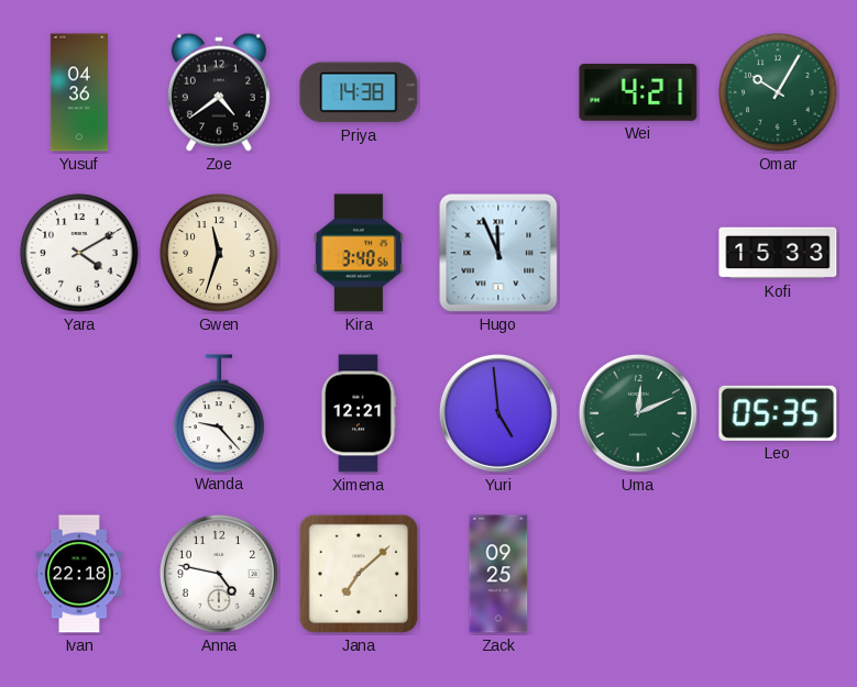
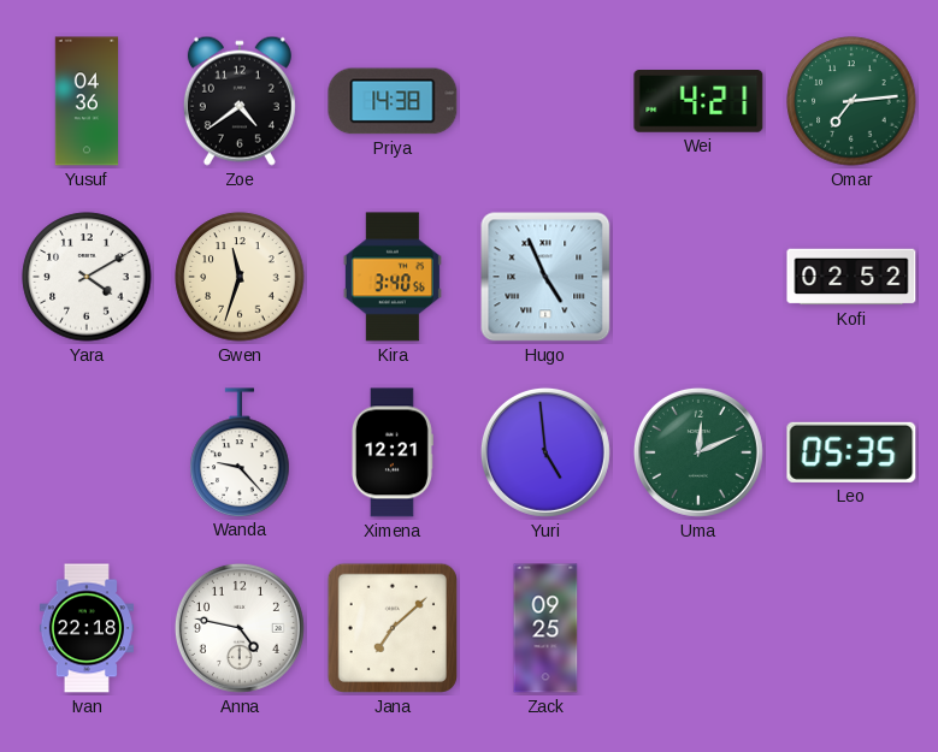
Omar: 10:05 -> 7:14
Hugo: 11:56 -> 4:56
Kofi: 15:33 -> 02:52
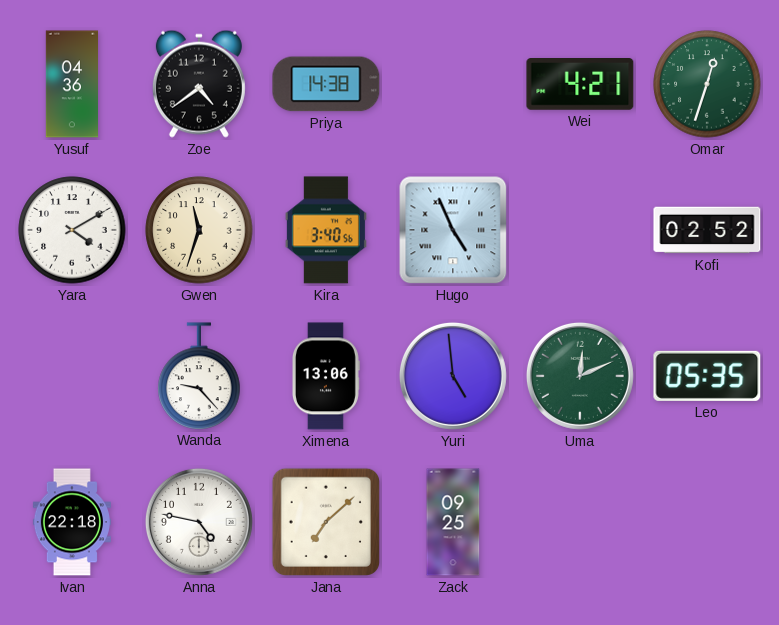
Omar: 7:14 -> 12:33
Ximena: 12:21 -> 13:06
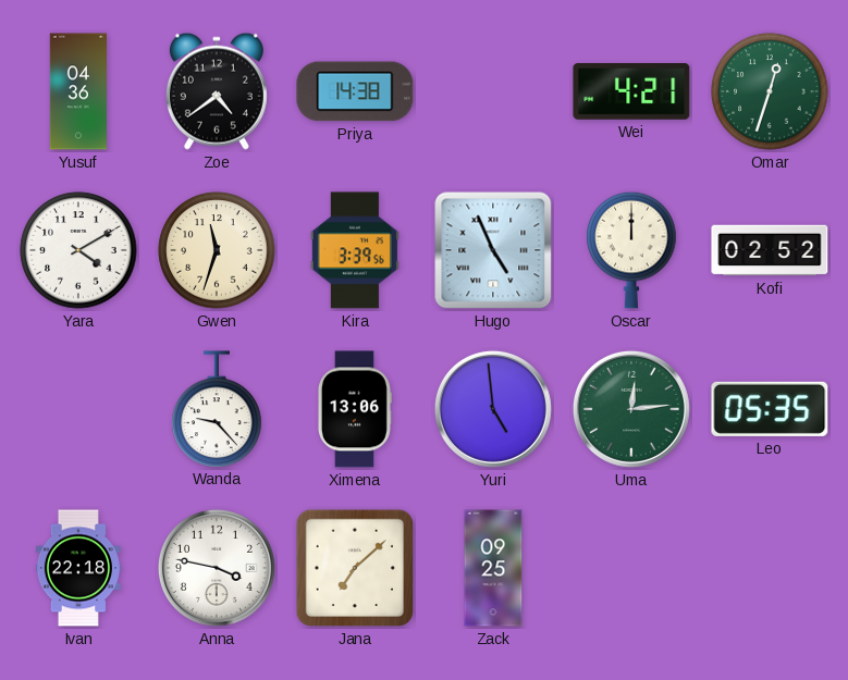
Kira: 3:40 -> 3:39
Oscar: none -> 12:00
Uma: 12:11 -> 12:14
Anna: 4:47 -> 3:47
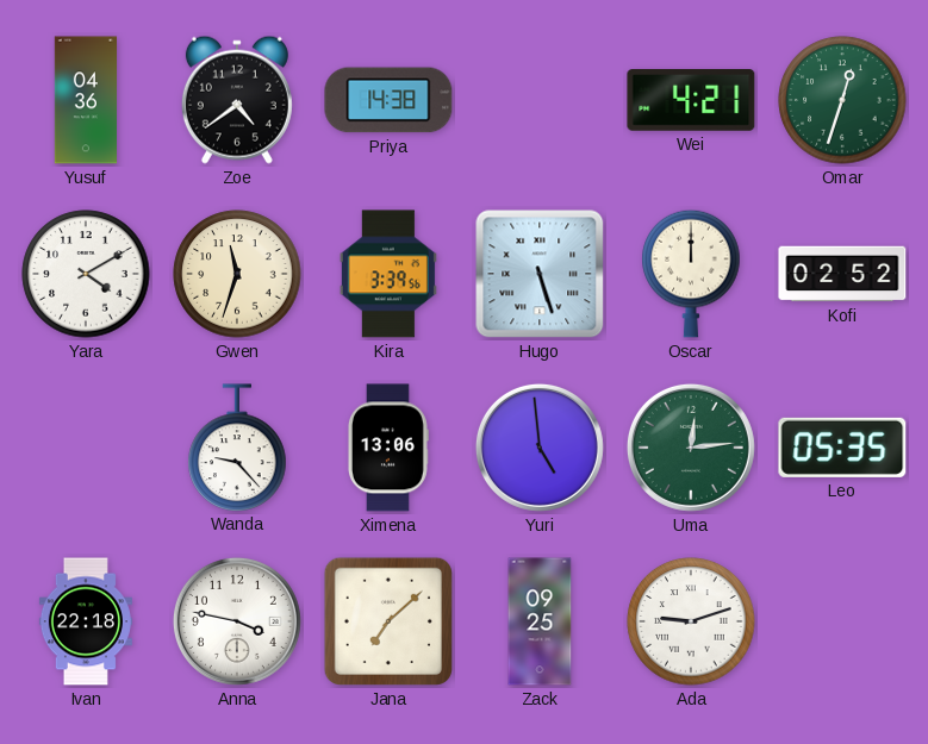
Hugo: 4:56 -> 5:27
Ada: none -> 9:12
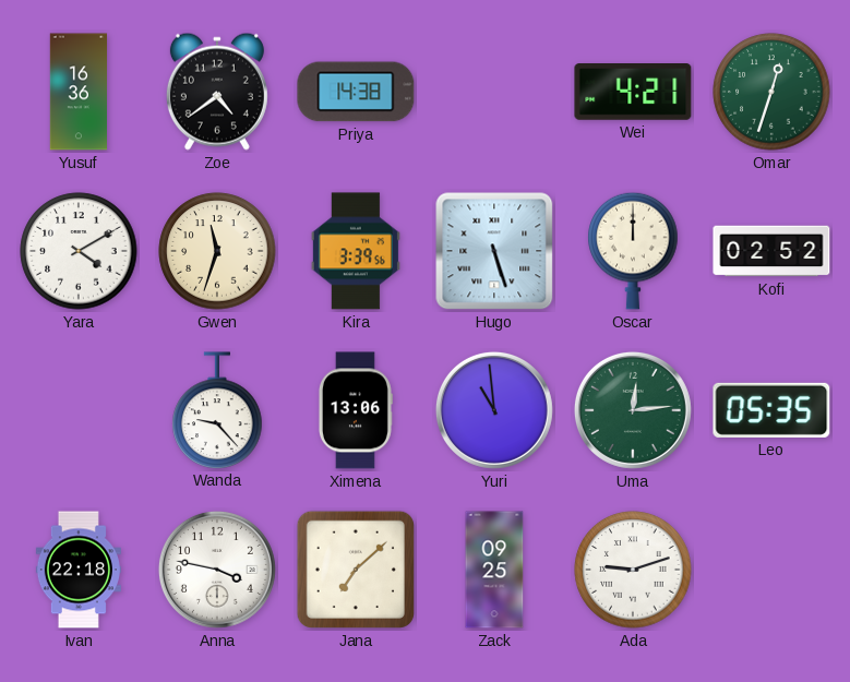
Yusuf: 04:36 -> 16:36
Yuri: 4:59 -> 10:59
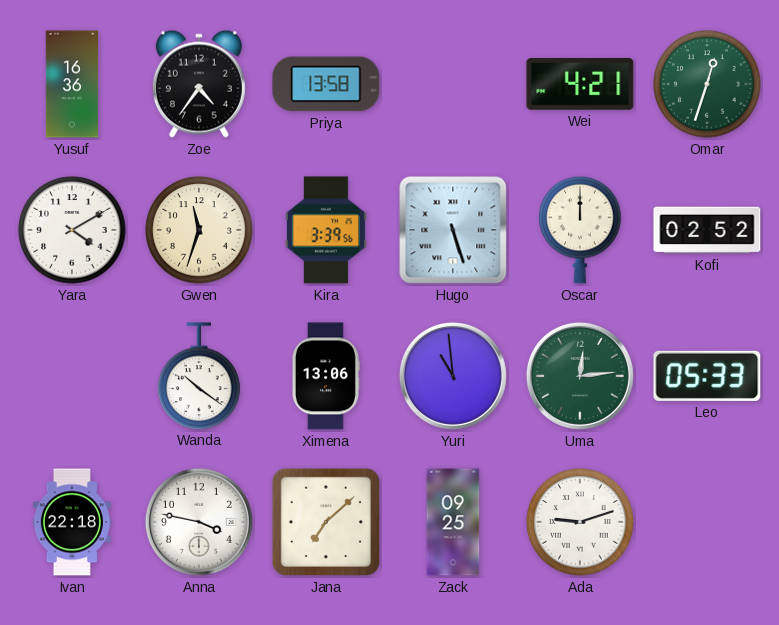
Zoe: 4:39 -> 4:36
Priya: 14:38 -> 13:58
Wanda: 9:23 -> 10:21
Leo: 05:35 -> 05:33
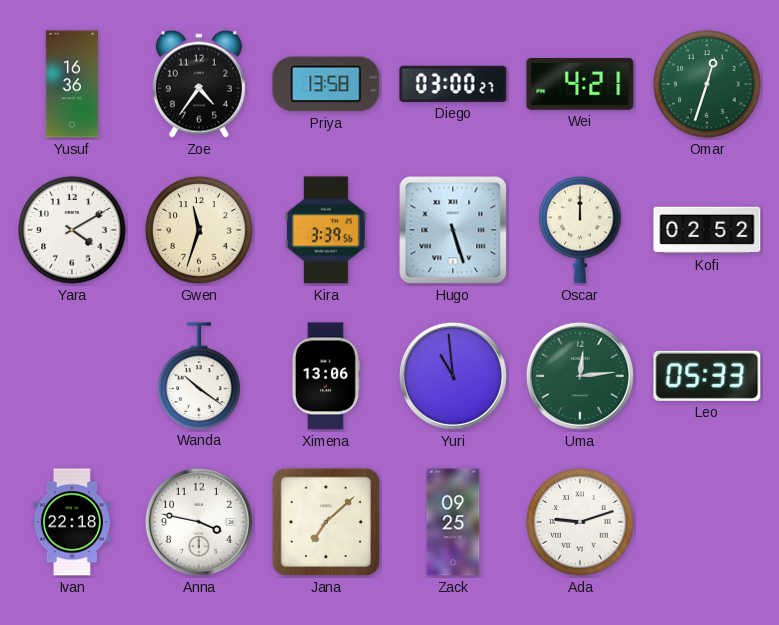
Diego: none -> 03:00
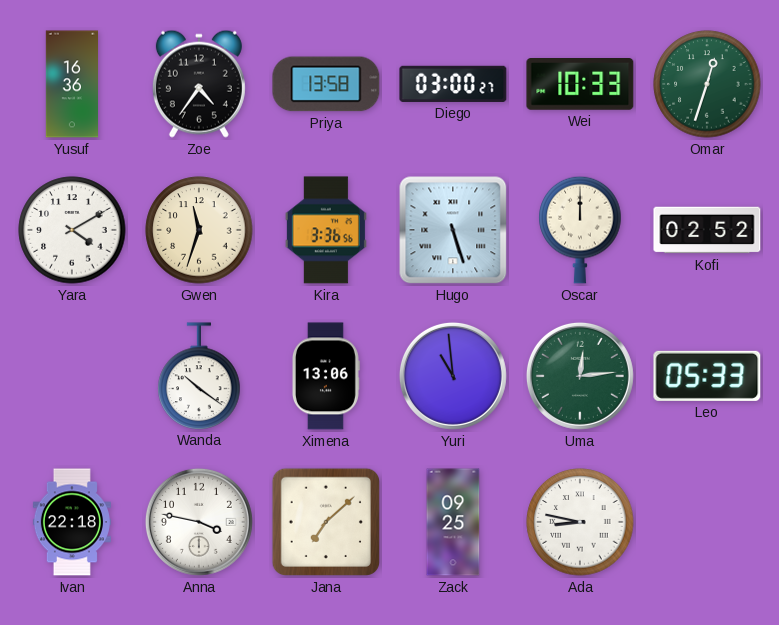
Wei: 4:21 -> 10:33
Kira: 3:39 -> 3:36
Ada: 9:12 -> 8:47
